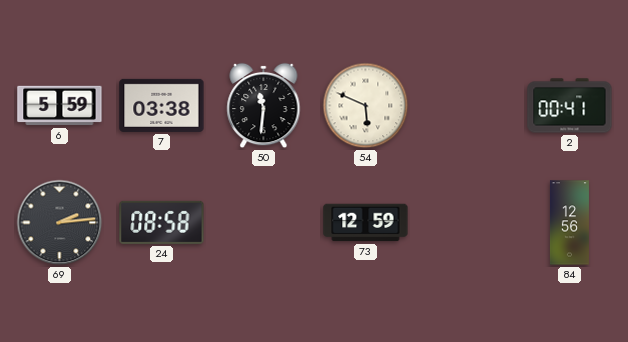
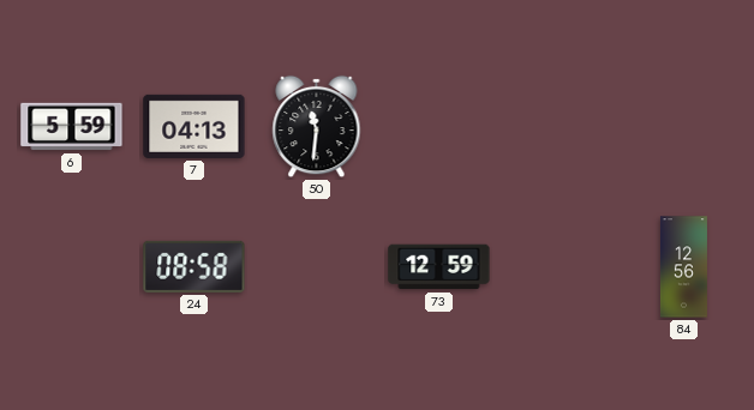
7: 03:38 -> 04:13
54: 5:49 -> none
2: 00:41 -> none
69: 2:14 -> none
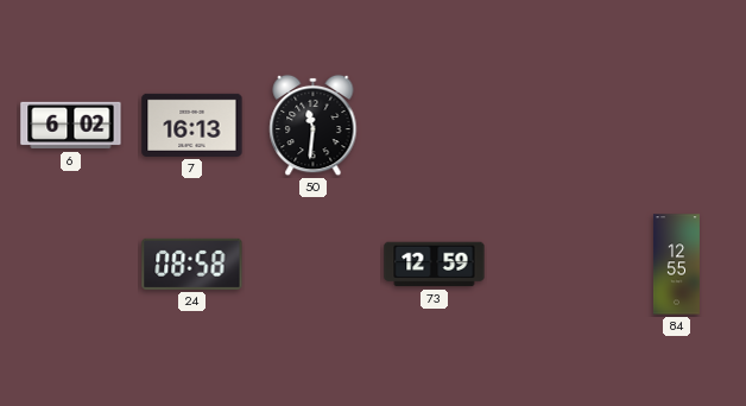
6: 5:59 -> 6:02
7: 04:13 -> 16:13
84: 12:56 -> 12:55
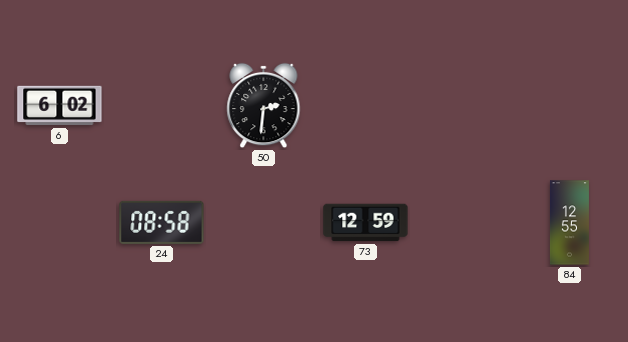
7: 16:13 -> none
50: 11:31 -> 2:31
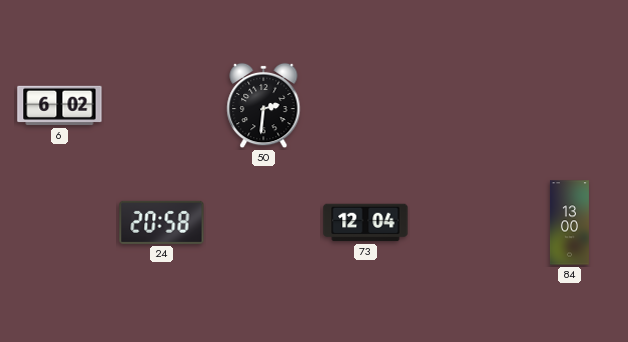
24: 08:58 -> 20:58
73: 12:59 -> 12:04
84: 12:55 -> 13:00
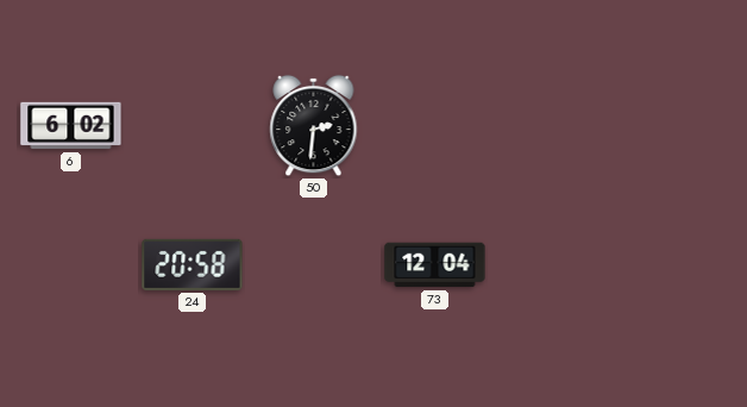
84: 13:00 -> none
